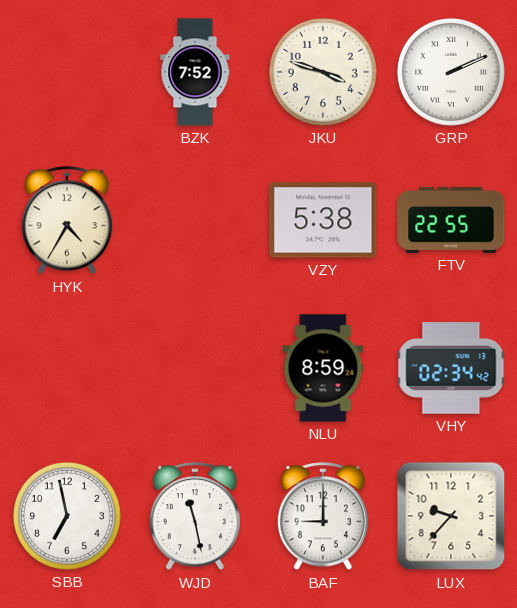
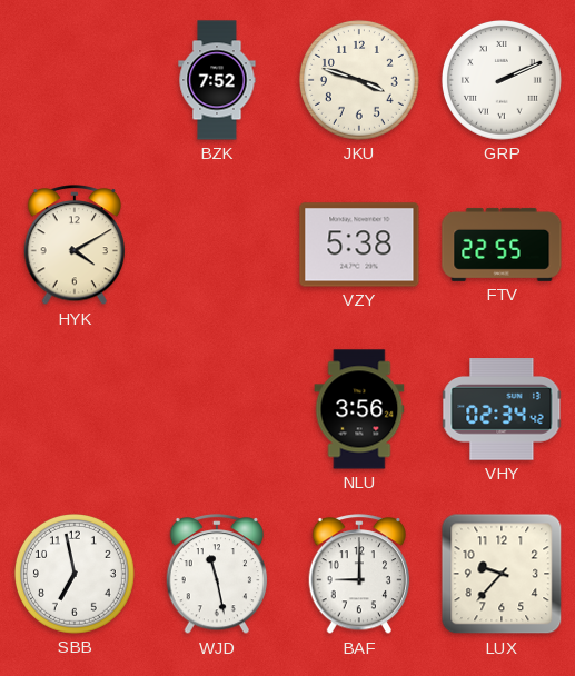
HYK: 4:35 -> 4:10
NLU: 8:59 -> 3:56
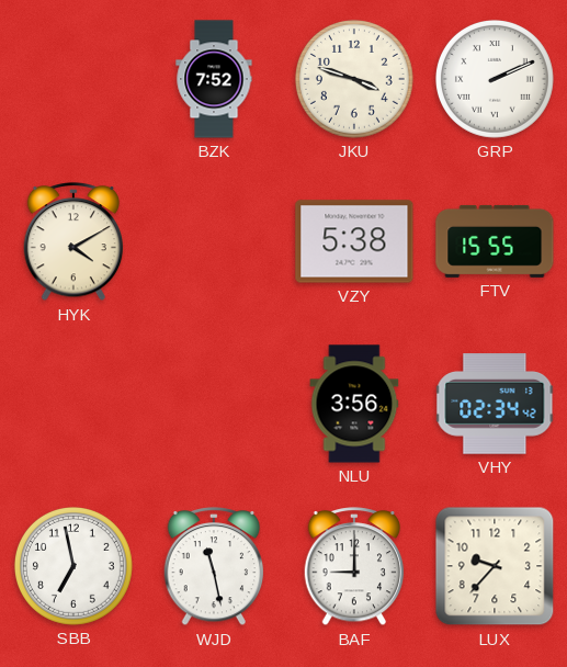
FTV: 22:55 -> 15:55
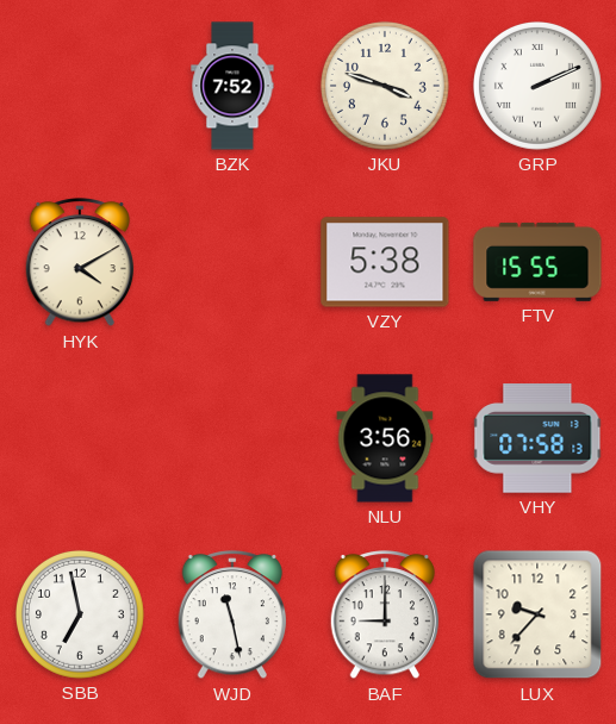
VHY: 02:34 -> 07:58
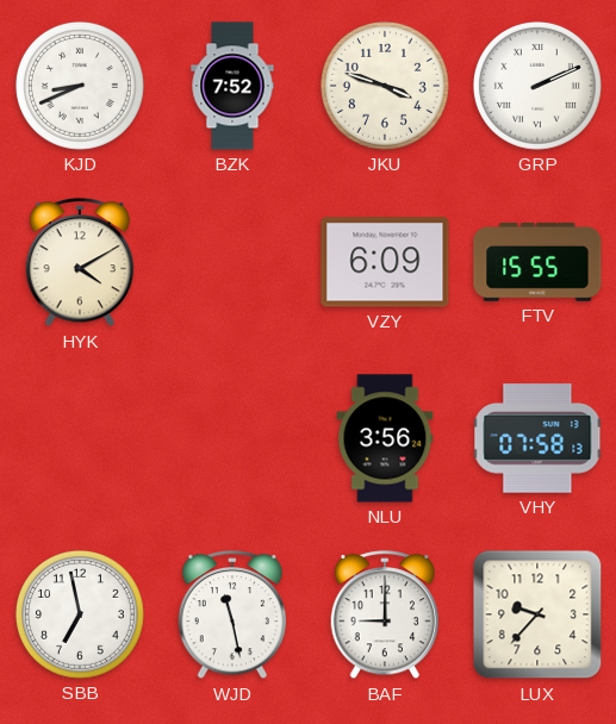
KJD: none -> 8:41
VZY: 5:38 -> 6:09
